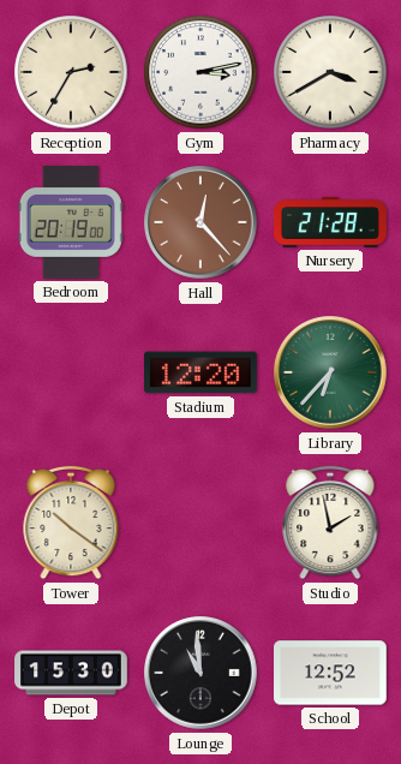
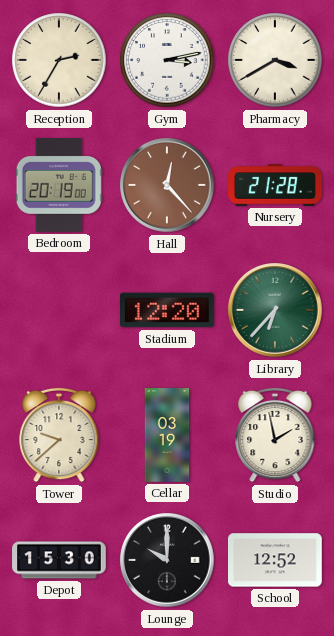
Tower: 10:21 -> 9:38
Cellar: none -> 03:19
Lounge: 10:59 -> 10:00
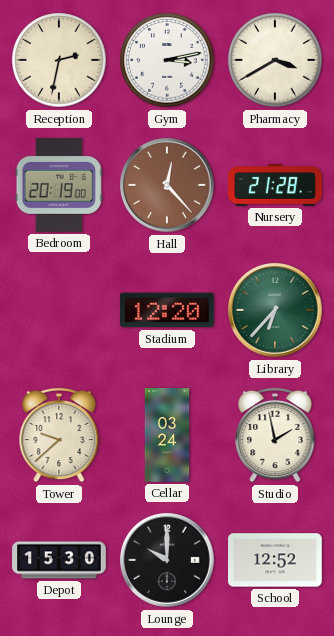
Reception: 2:35 -> 2:32
Cellar: 03:19 -> 03:24
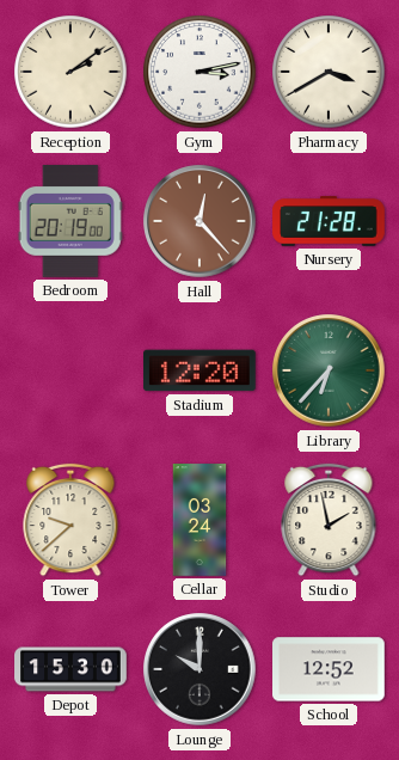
Reception: 2:32 -> 2:09
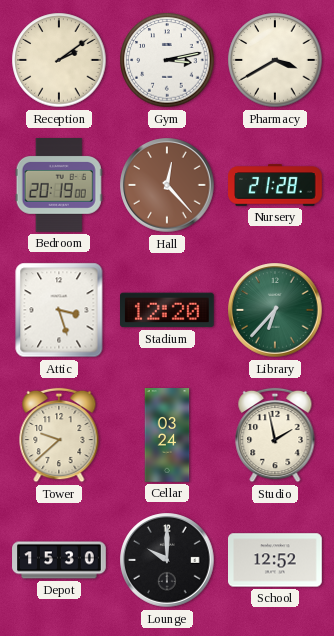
Attic: none -> 3:27
